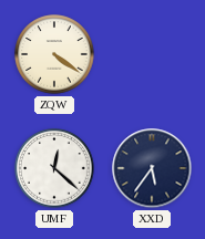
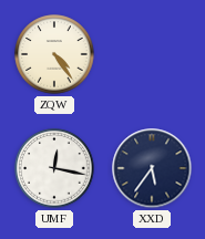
ZQW: 4:21 -> 4:24
UMF: 12:22 -> 12:17
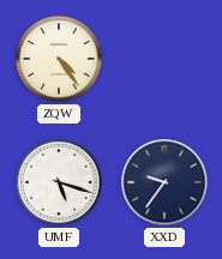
UMF: 12:17 -> 5:18
XXD: 5:36 -> 9:36
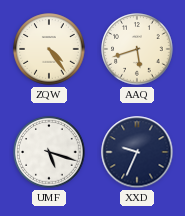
AAQ: none -> 5:42
XXD: 9:36 -> 9:34
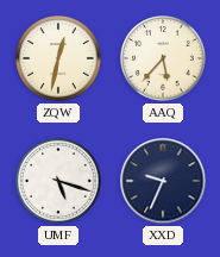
ZQW: 4:24 -> 12:32
AAQ: 5:42 -> 5:37
